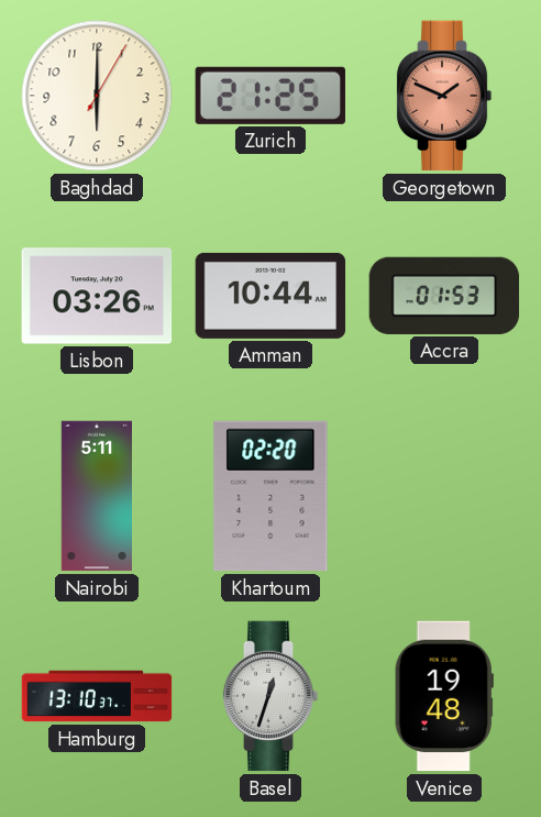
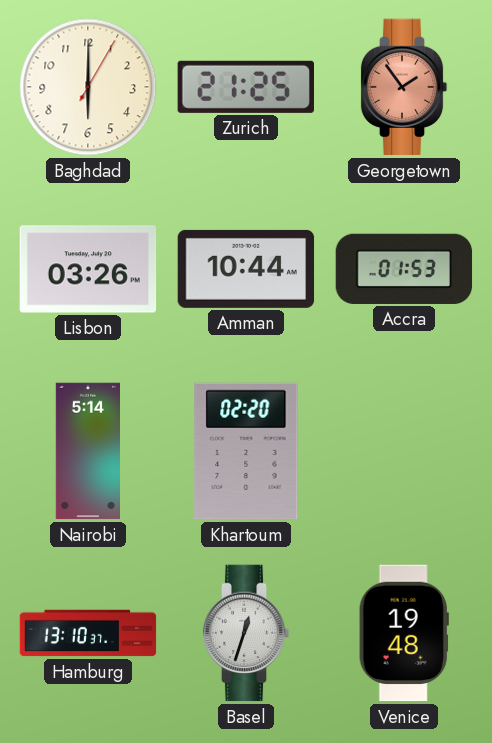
Georgetown: 1:49 -> 1:54
Nairobi: 5:11 -> 5:14
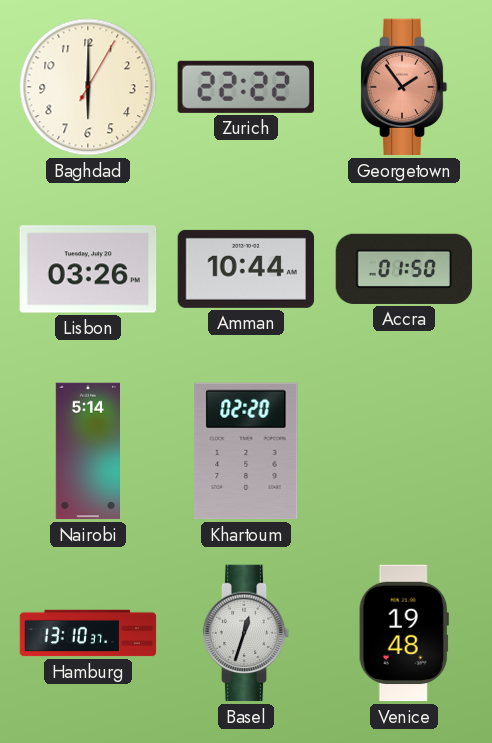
Zurich: 21:25 -> 22:22
Accra: 01:53 -> 01:50
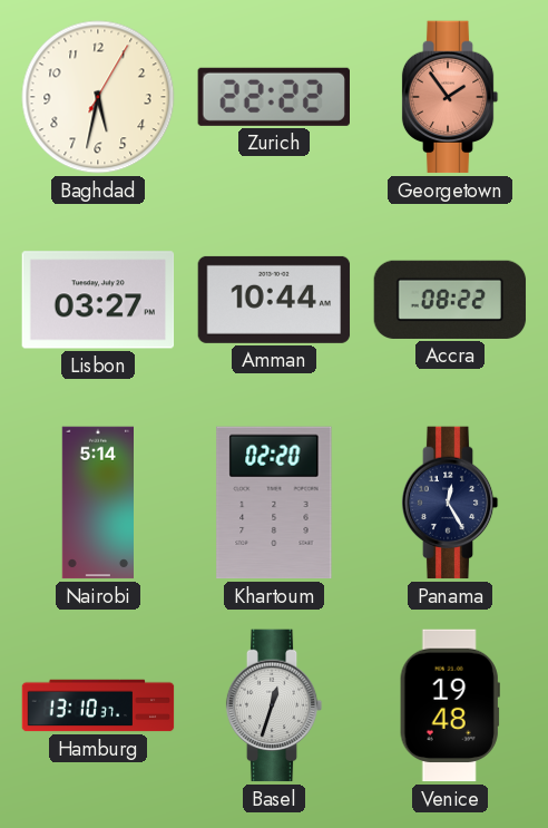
Baghdad: 6:00 -> 5:32
Lisbon: 03:26 -> 03:27
Accra: 01:50 -> 08:22
Panama: none -> 12:25
